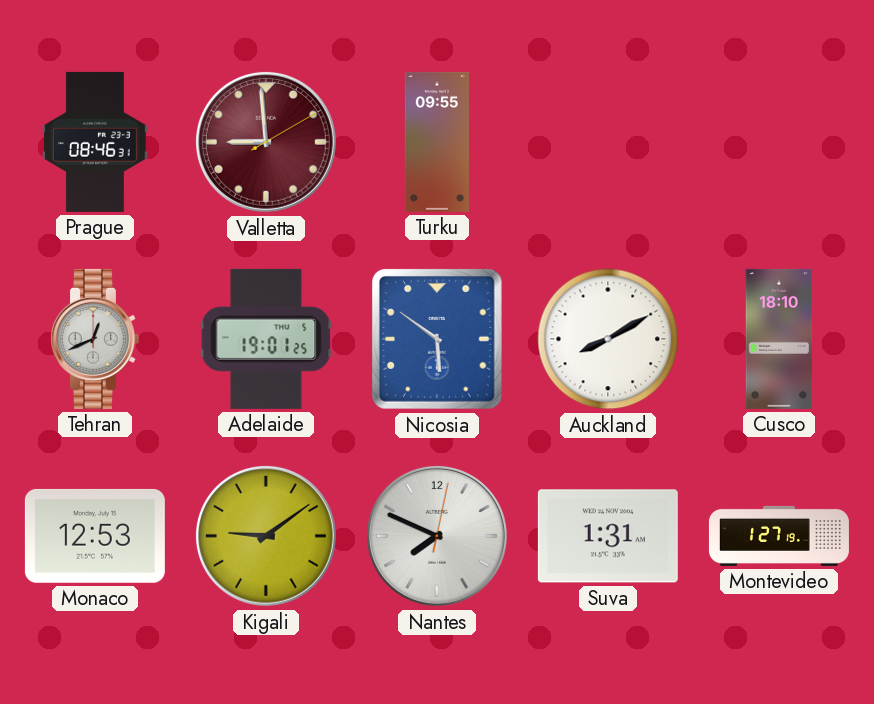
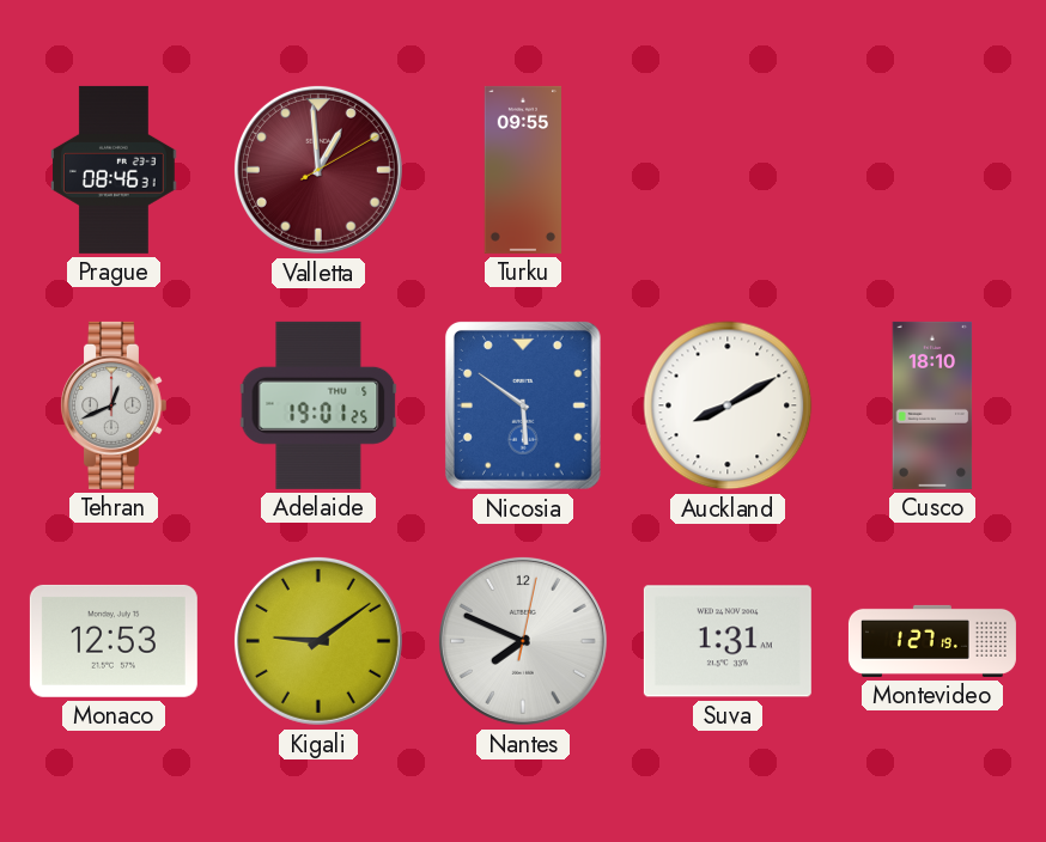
Valletta: 8:59 -> 12:59
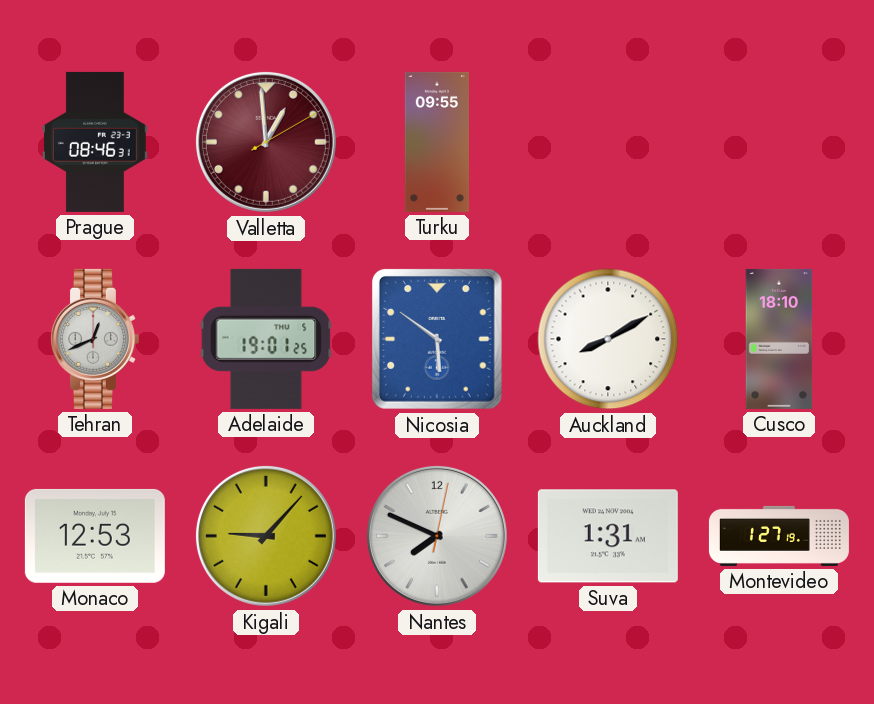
Kigali: 9:09 -> 9:07
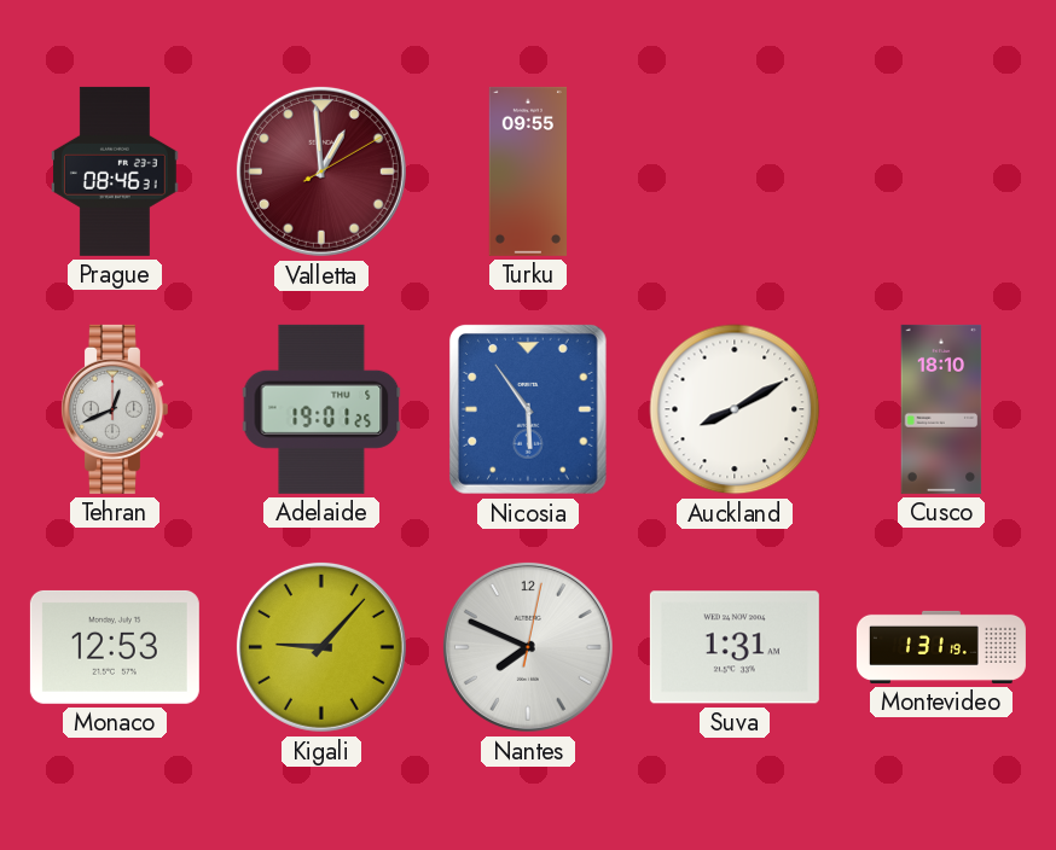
Nicosia: 5:51 -> 5:54
Montevideo: 1:27 -> 1:31
